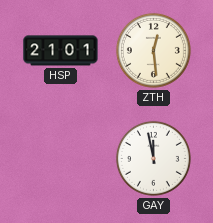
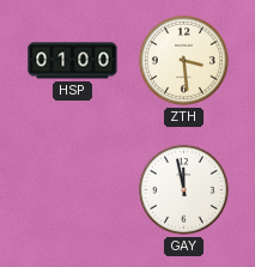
HSP: 21:01 -> 01:00
ZTH: 12:29 -> 3:29
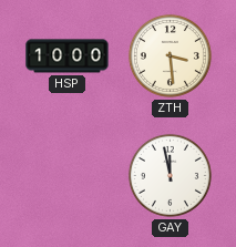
HSP: 01:00 -> 10:00
